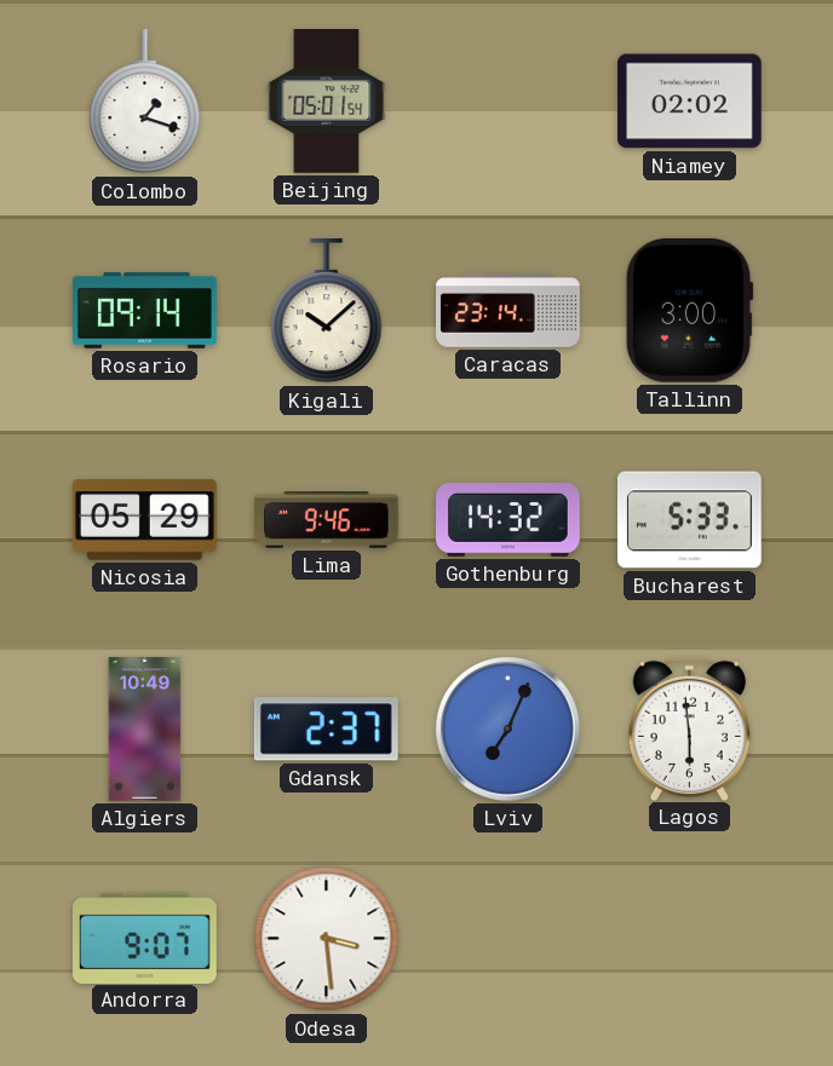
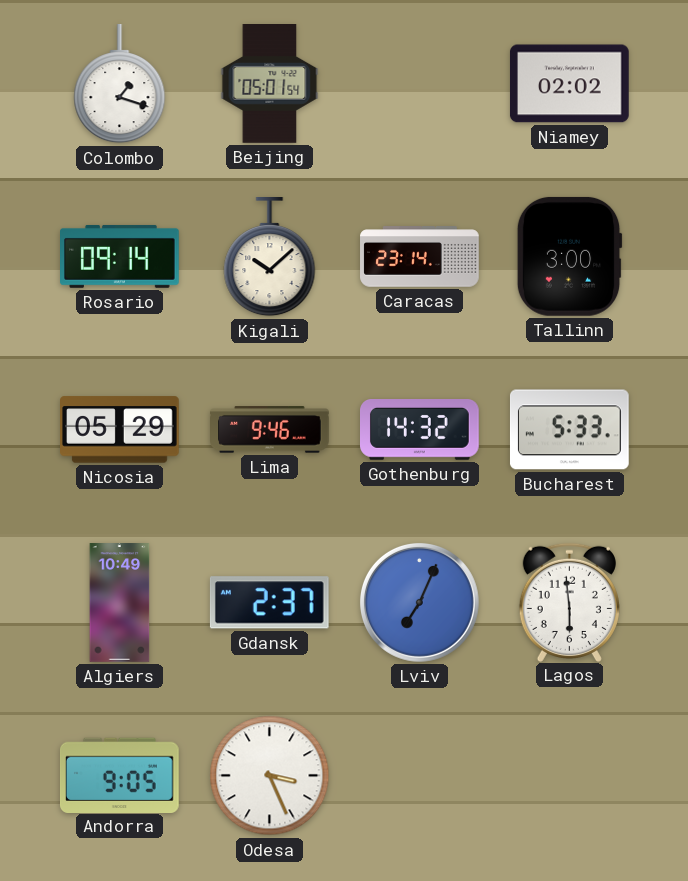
Andorra: 9:07 -> 9:05
Odesa: 3:29 -> 3:26
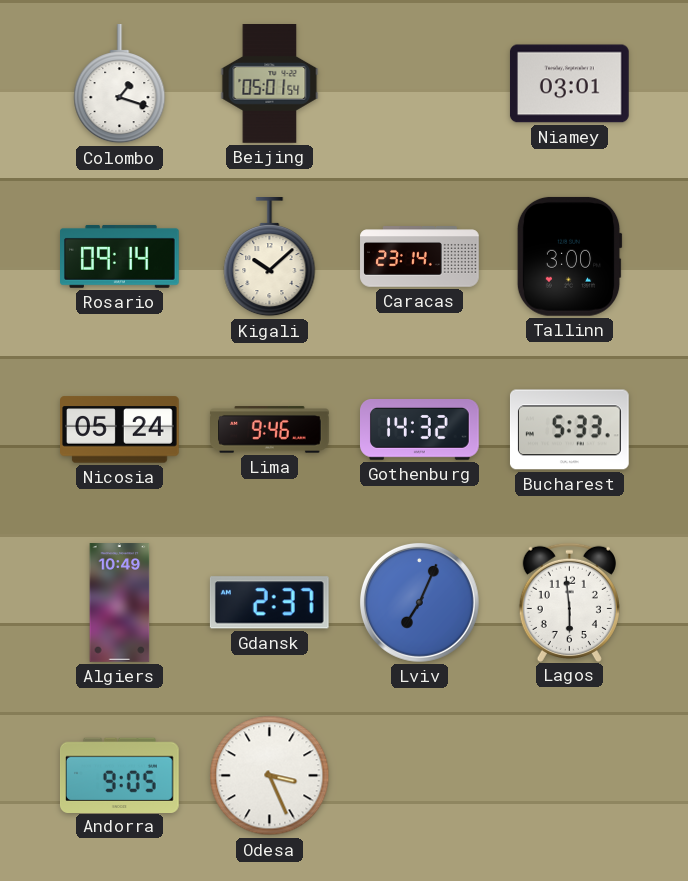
Niamey: 02:02 -> 03:01
Nicosia: 05:29 -> 05:24
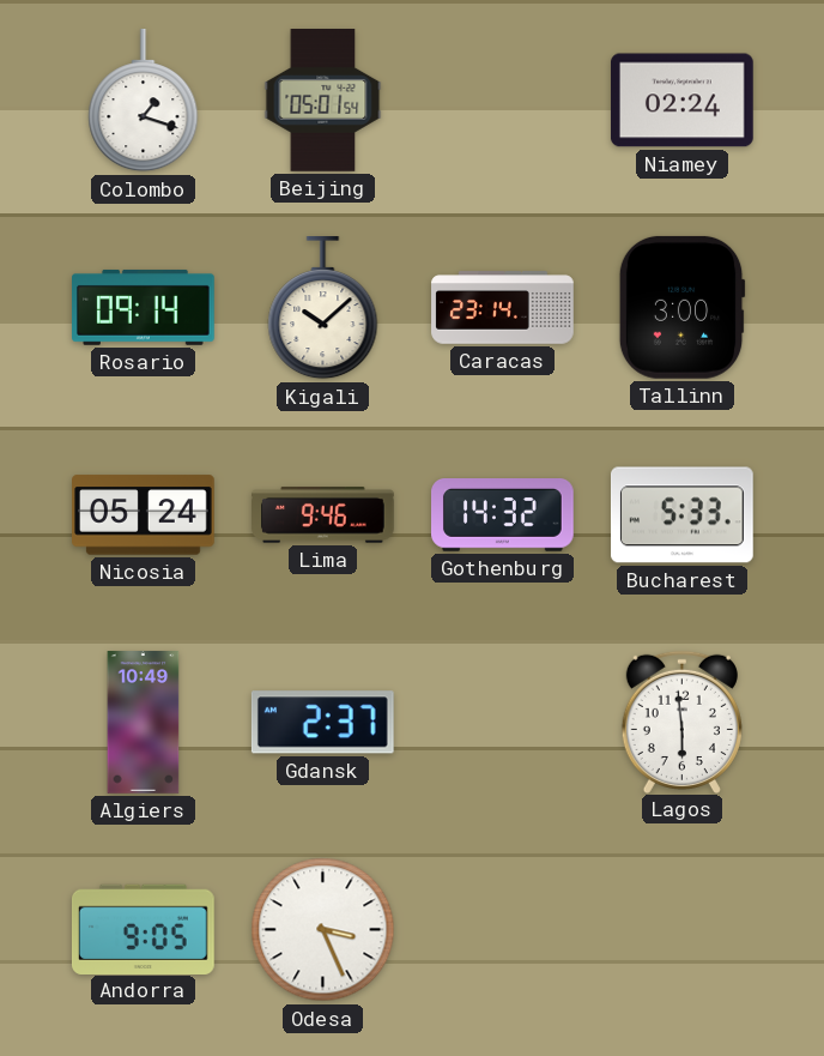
Niamey: 03:01 -> 02:24
Lviv: 7:04 -> none
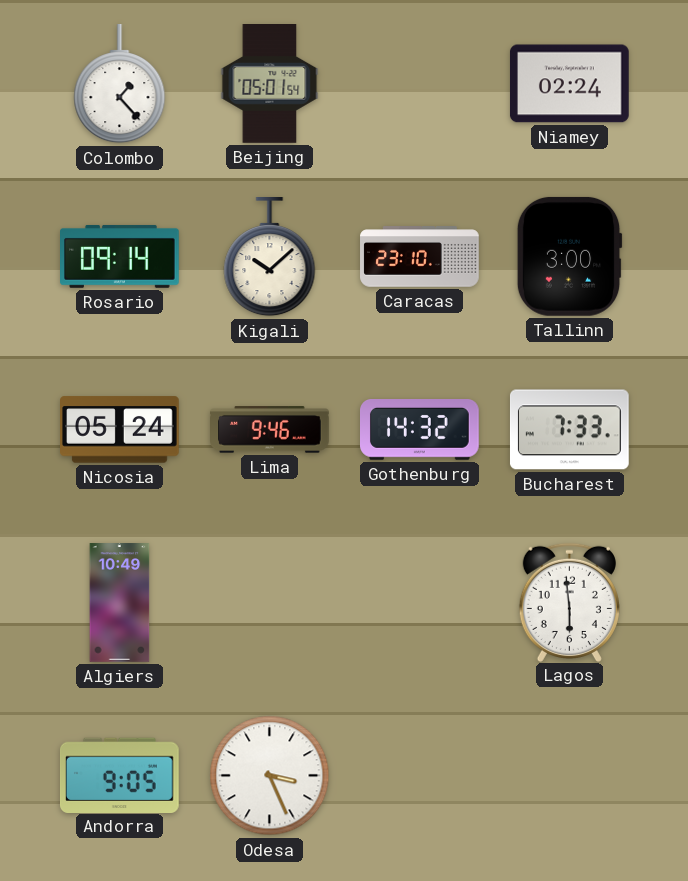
Colombo: 1:18 -> 1:23
Caracas: 23:14 -> 23:10
Bucharest: 5:33 -> 7:33
Gdansk: 2:37 -> none
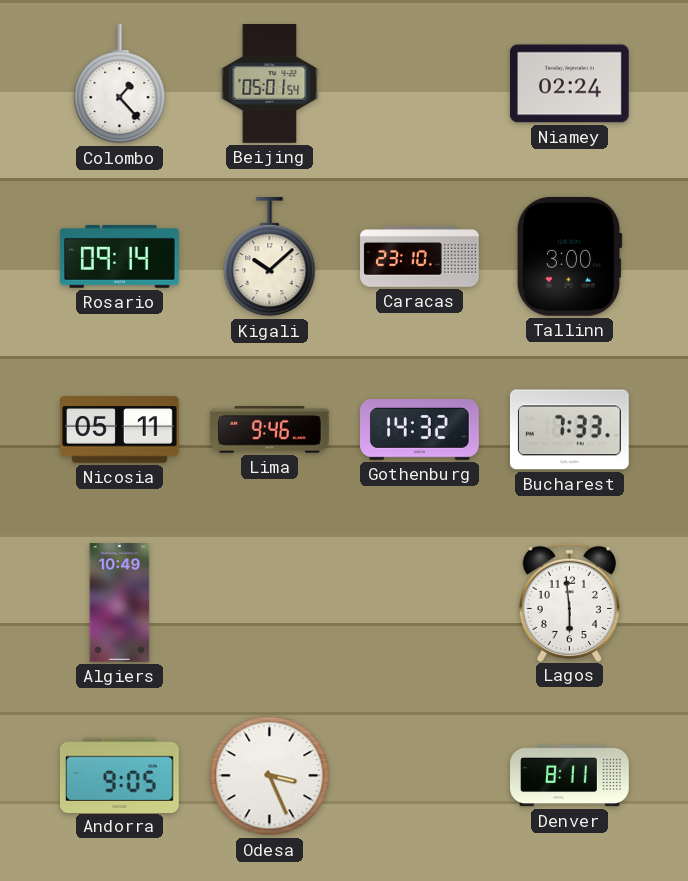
Nicosia: 05:24 -> 05:11
Denver: none -> 8:11
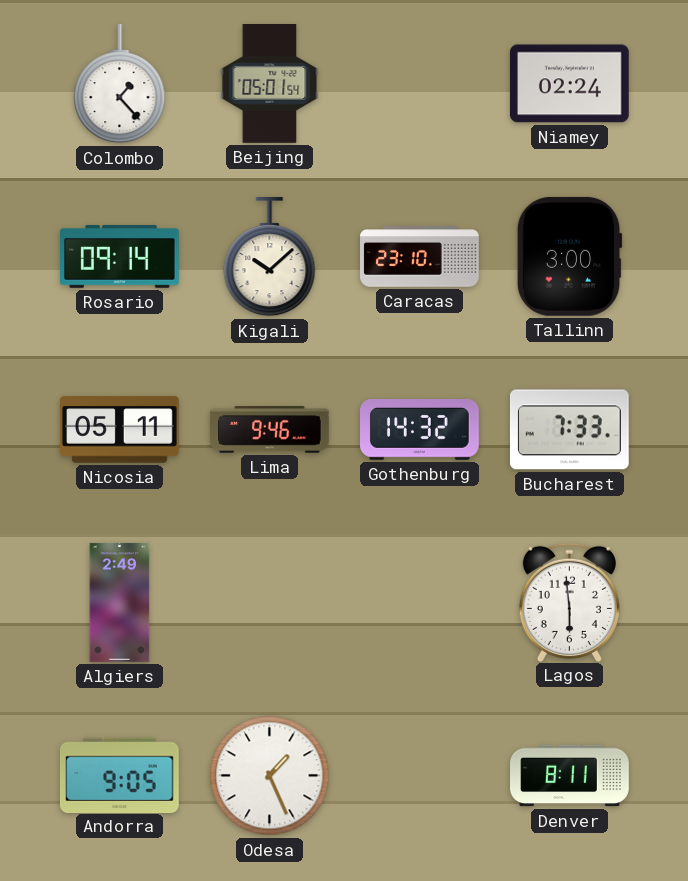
Algiers: 10:49 -> 2:49
Odesa: 3:26 -> 1:26
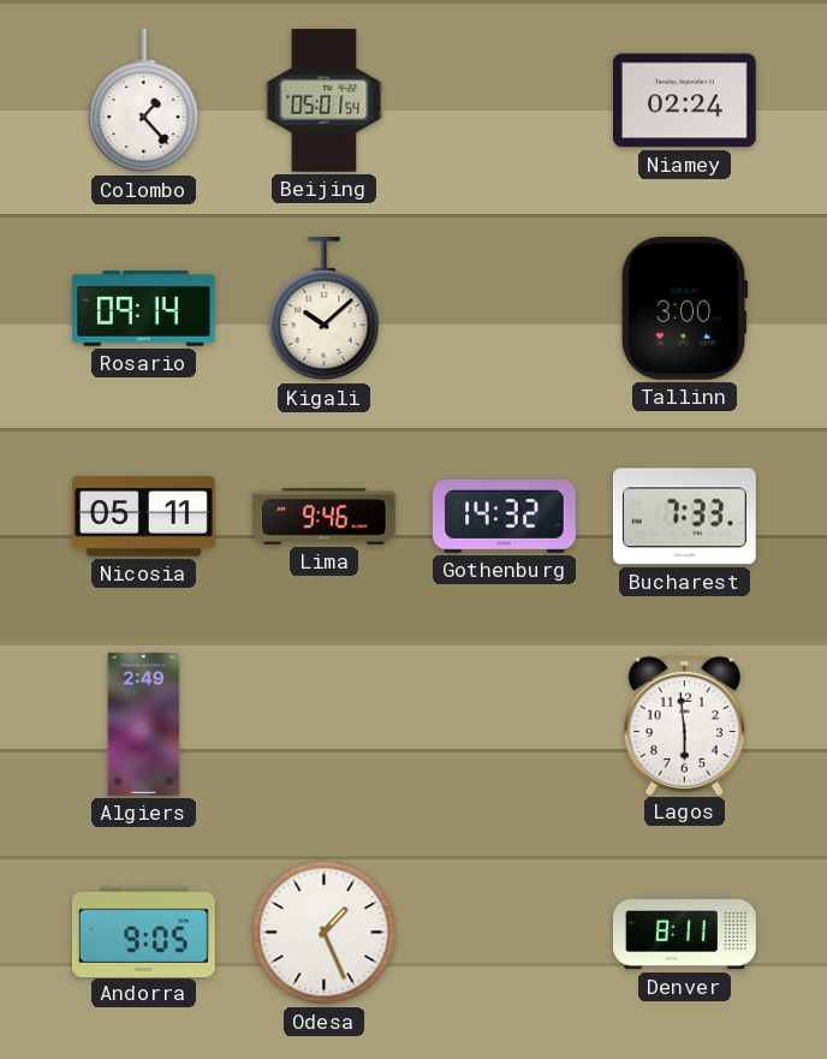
Caracas: 23:10 -> none
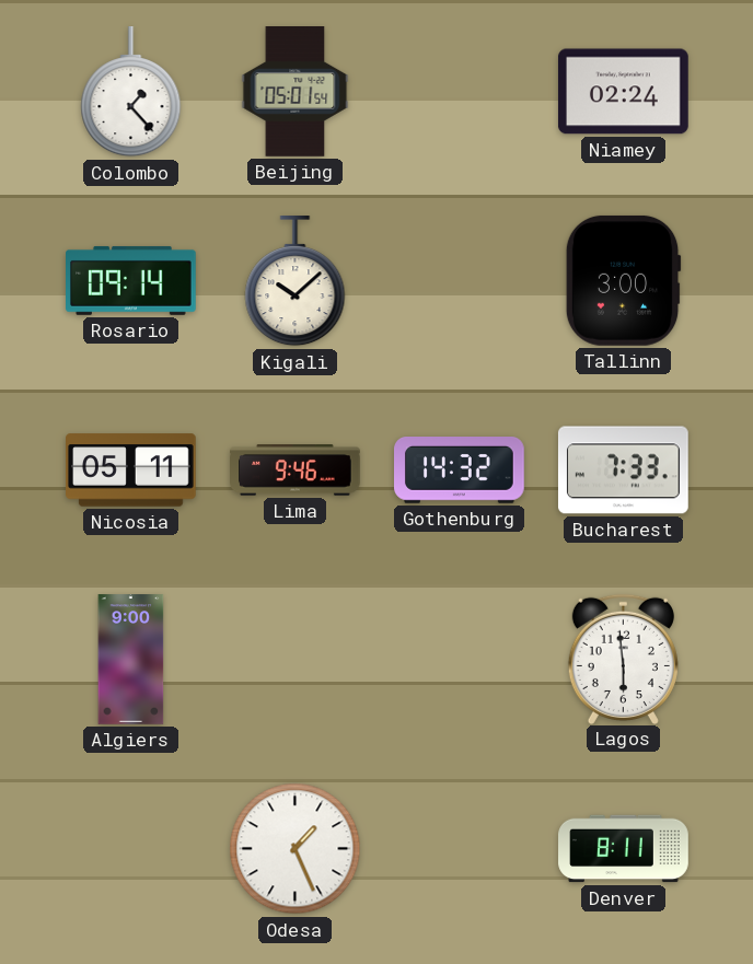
Algiers: 2:49 -> 9:00
Andorra: 9:05 -> none
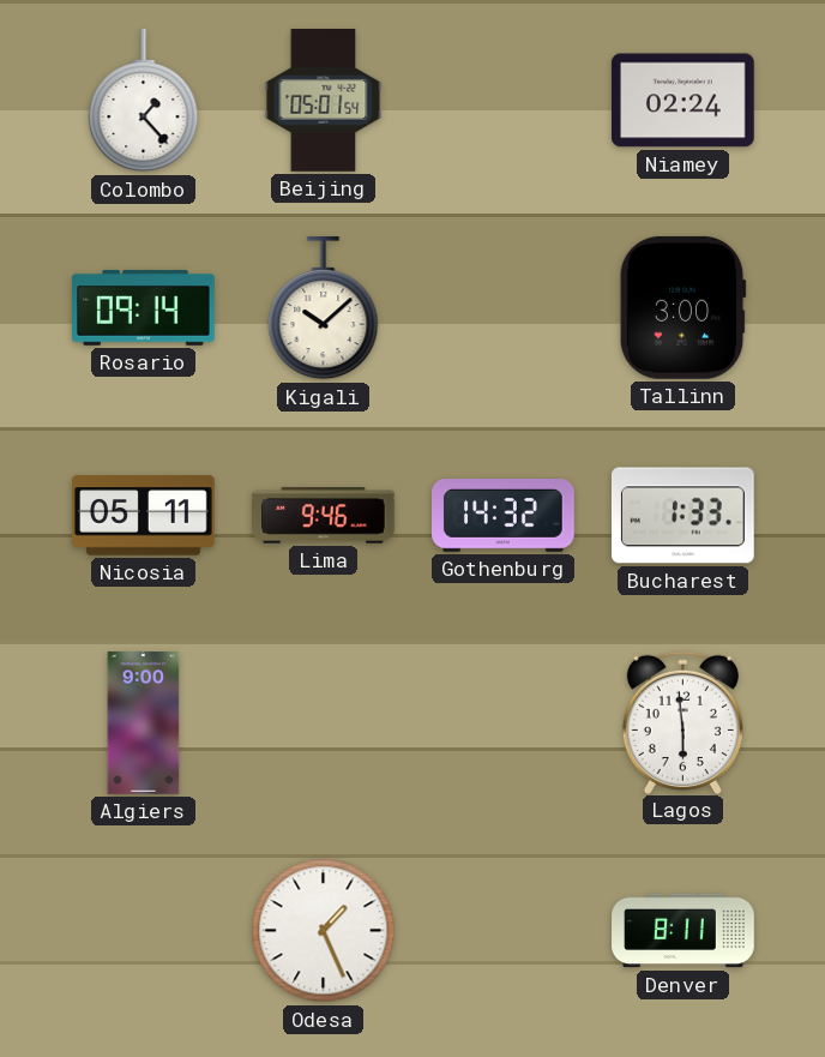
Bucharest: 7:33 -> 1:33
